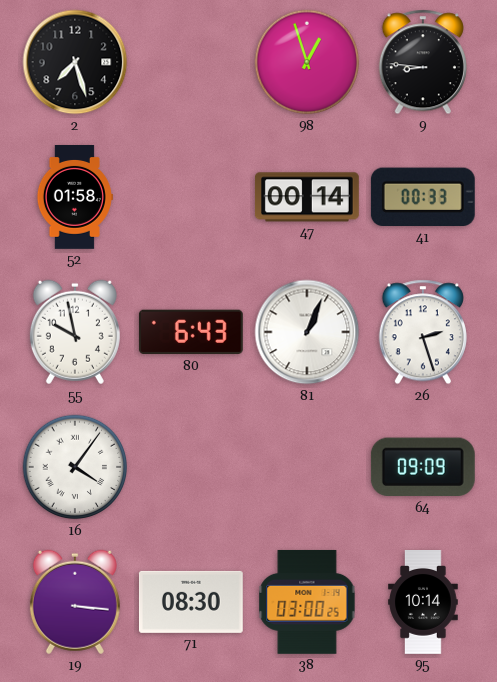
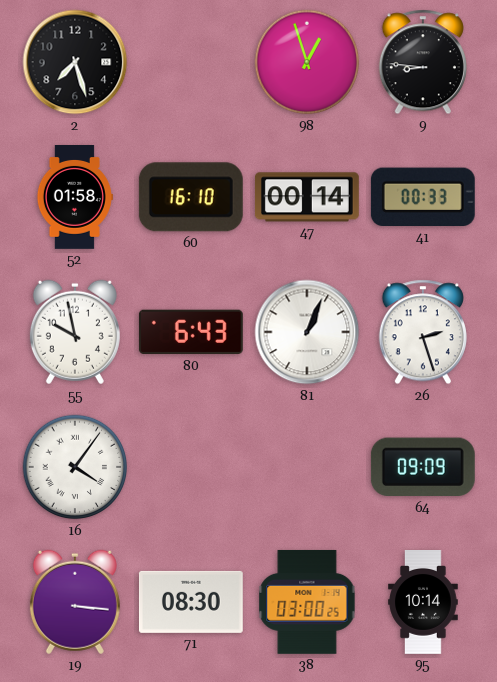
60: none -> 16:10
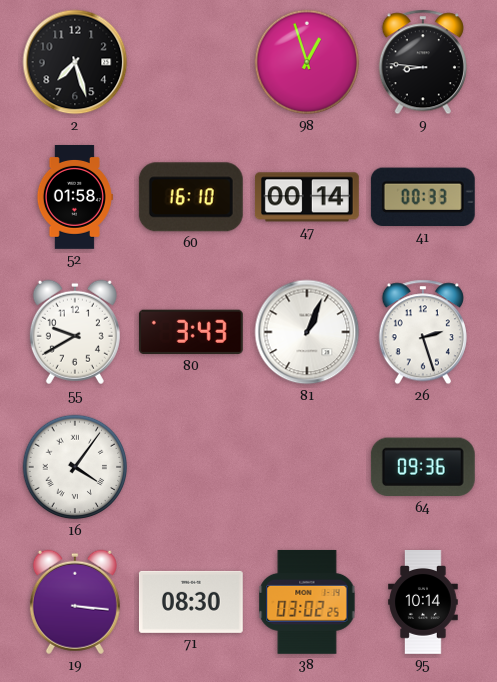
55: 9:58 -> 9:40
80: 6:43 -> 3:43
64: 09:09 -> 09:36
38: 03:00 -> 03:02
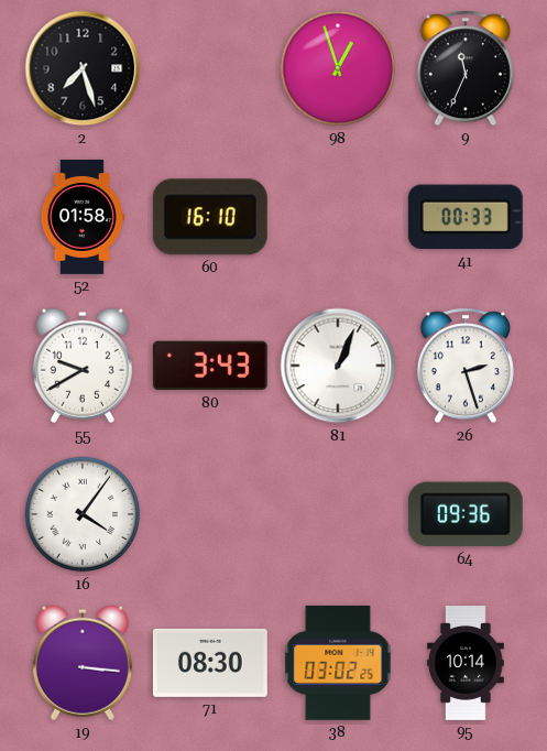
9: 8:46 -> 11:34
47: 00:14 -> none
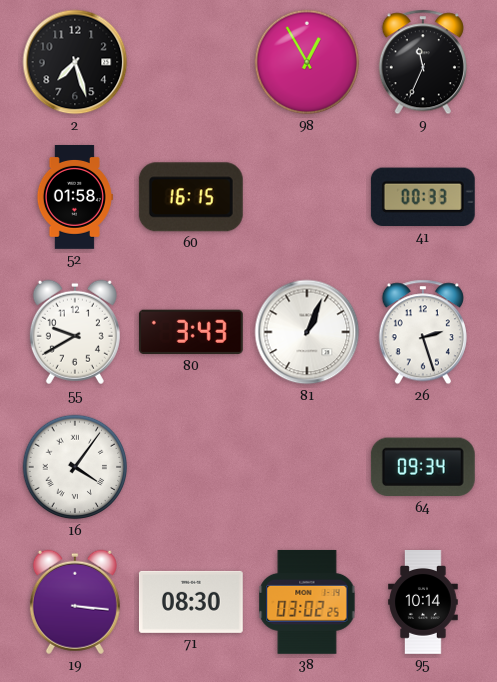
98: 12:57 -> 12:55
60: 16:10 -> 16:15
64: 09:36 -> 09:34
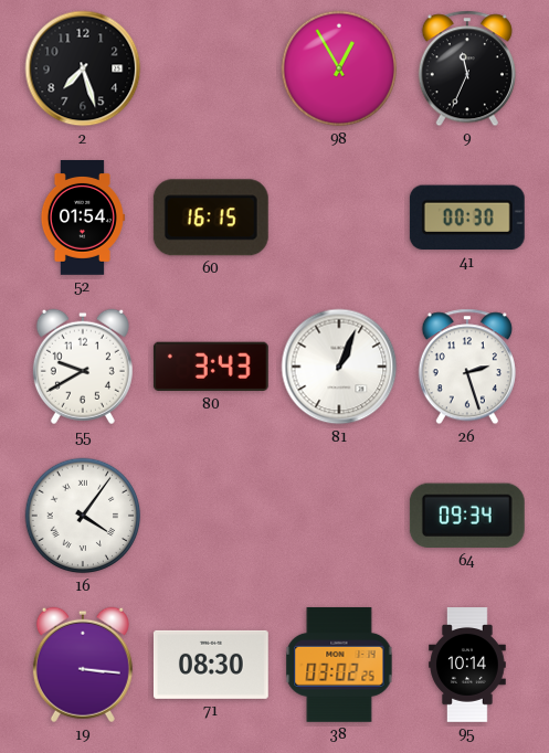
52: 01:58 -> 01:54
41: 00:33 -> 00:30
